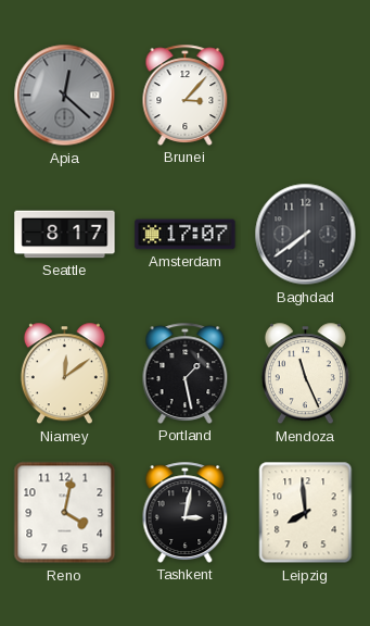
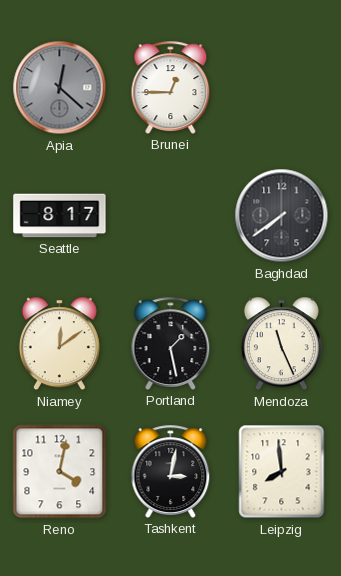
Brunei: 3:07 -> 12:45
Amsterdam: 17:07 -> none
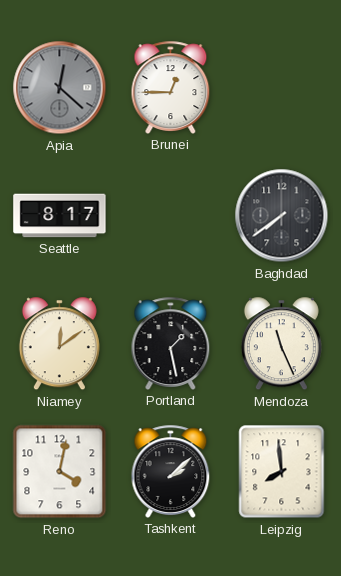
Tashkent: 3:02 -> 2:08
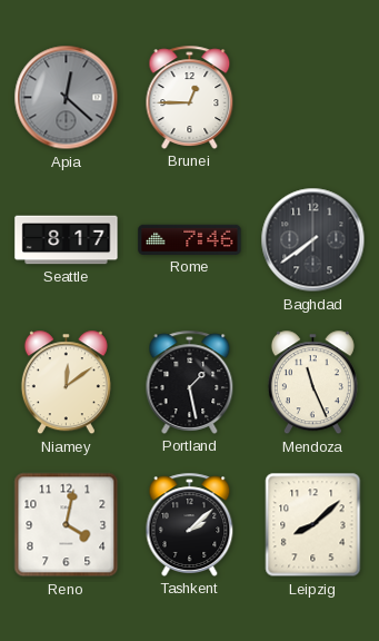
Rome: none -> 7:46
Leipzig: 7:59 -> 8:08
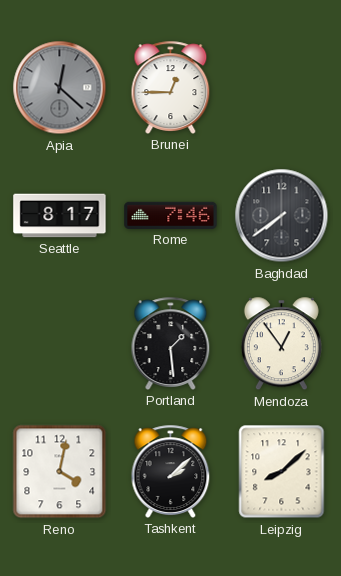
Niamey: 12:09 -> none
Portland: 1:28 -> 1:29
Mendoza: 11:26 -> 12:54
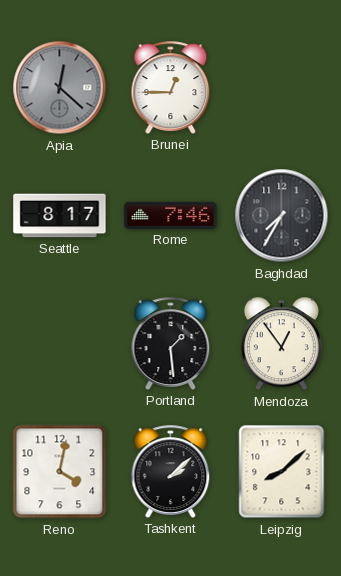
Baghdad: 7:39 -> 7:35
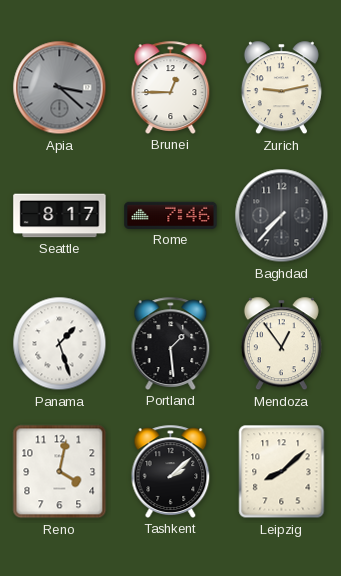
Apia: 12:22 -> 3:22
Zurich: none -> 9:13
Baghdad: 7:35 -> 7:37
Panama: none -> 1:27
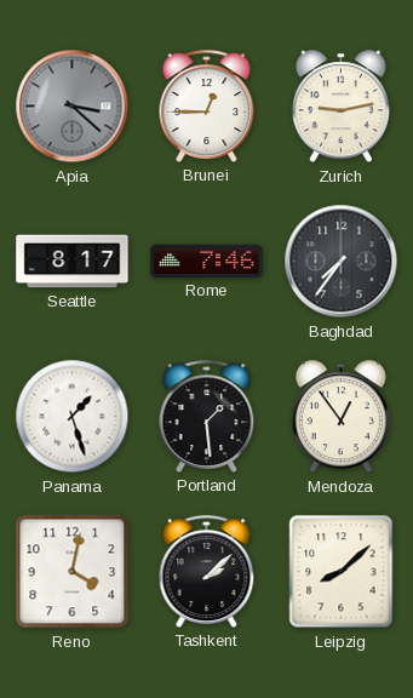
Baghdad: 7:37 -> 7:36
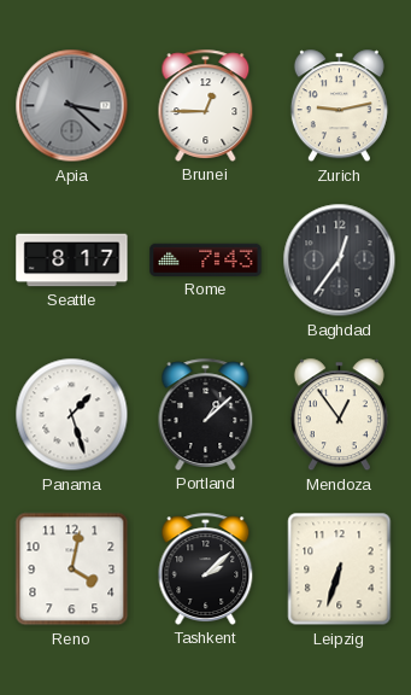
Rome: 7:46 -> 7:43
Baghdad: 7:36 -> 12:36
Portland: 1:29 -> 1:08
Leipzig: 8:08 -> 6:33
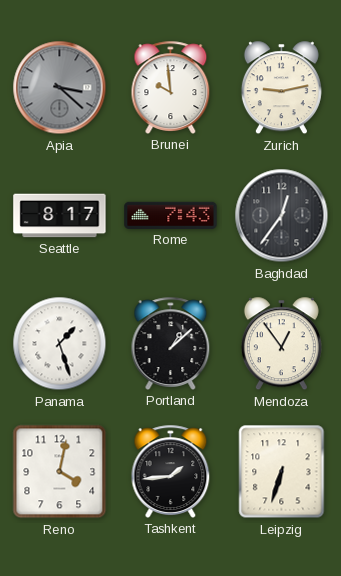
Brunei: 12:45 -> 9:59
Tashkent: 2:08 -> 1:44
